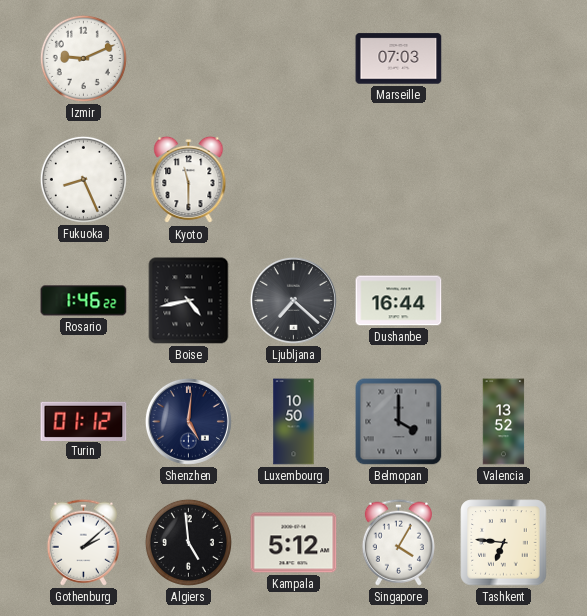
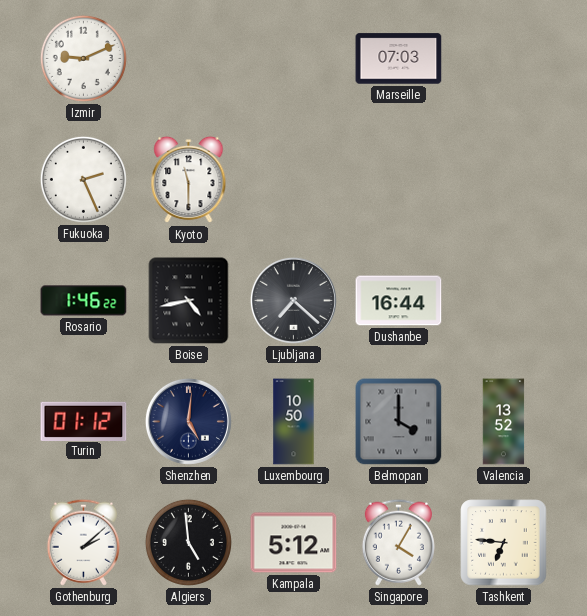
Fukuoka: 8:26 -> 2:26
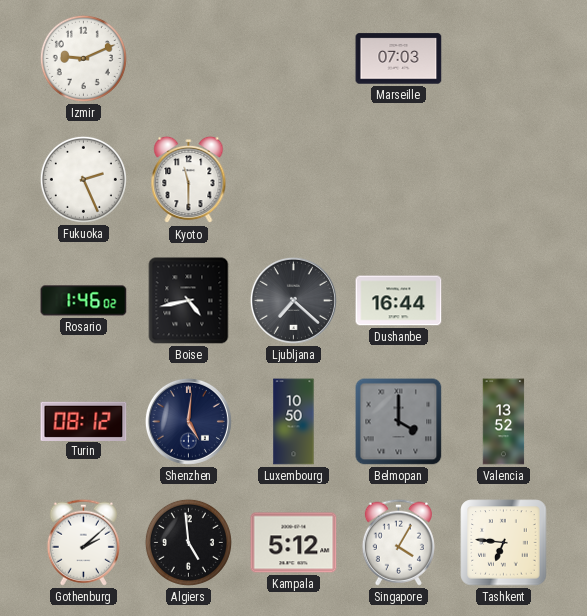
Rosario: 1:46:22 -> 1:46:02
Turin: 01:12 -> 08:12
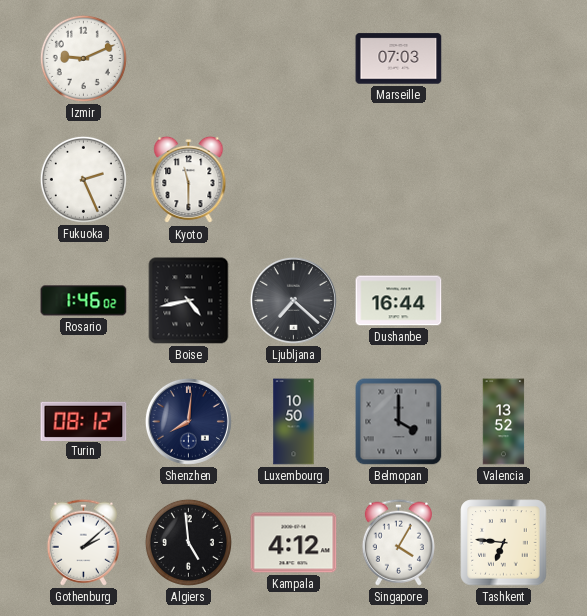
Shenzhen: 5:01 -> 8:01
Kampala: 5:12 -> 4:12
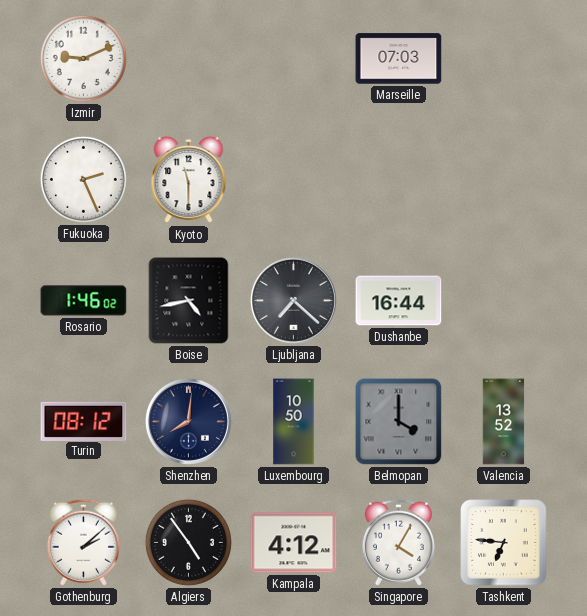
Algiers: 4:59 -> 4:54
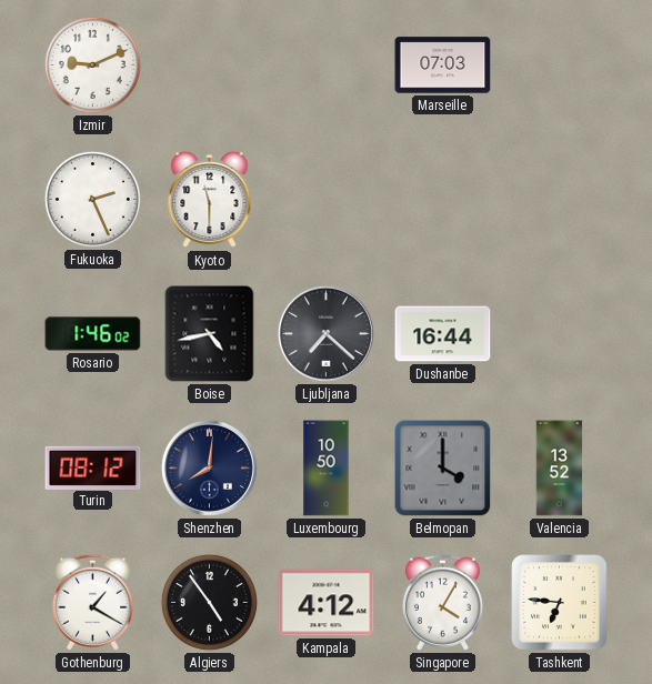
Gothenburg: 2:08 -> 1:20
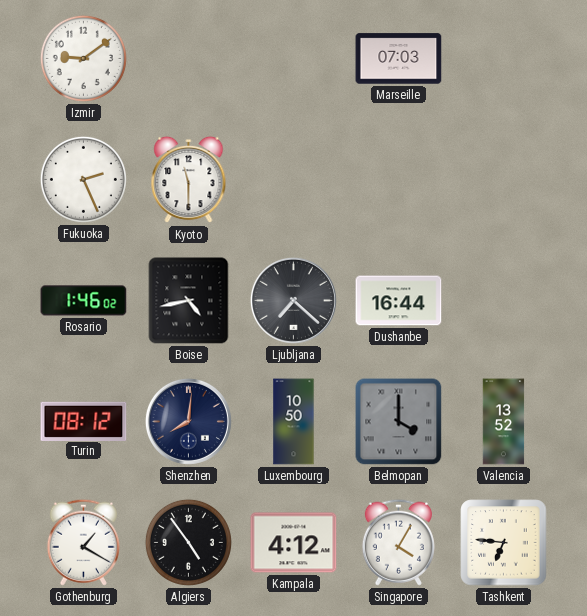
Izmir: 9:11 -> 9:09
